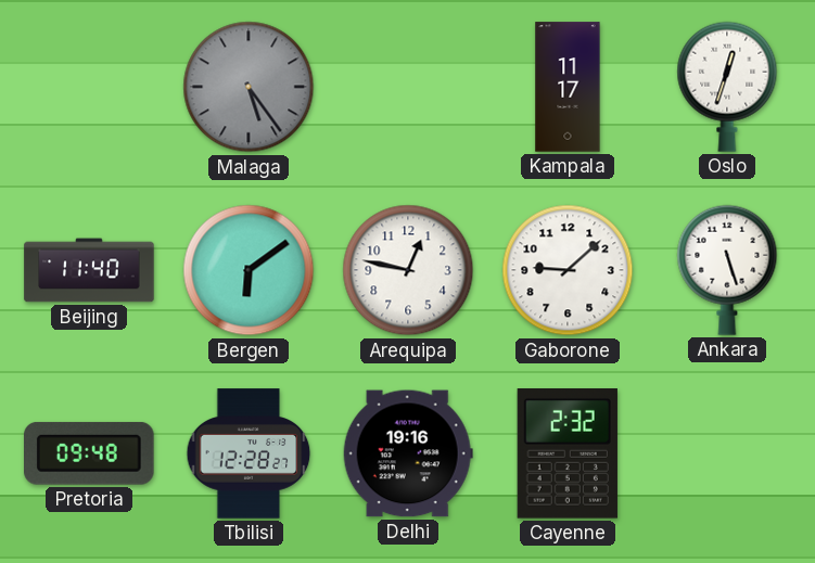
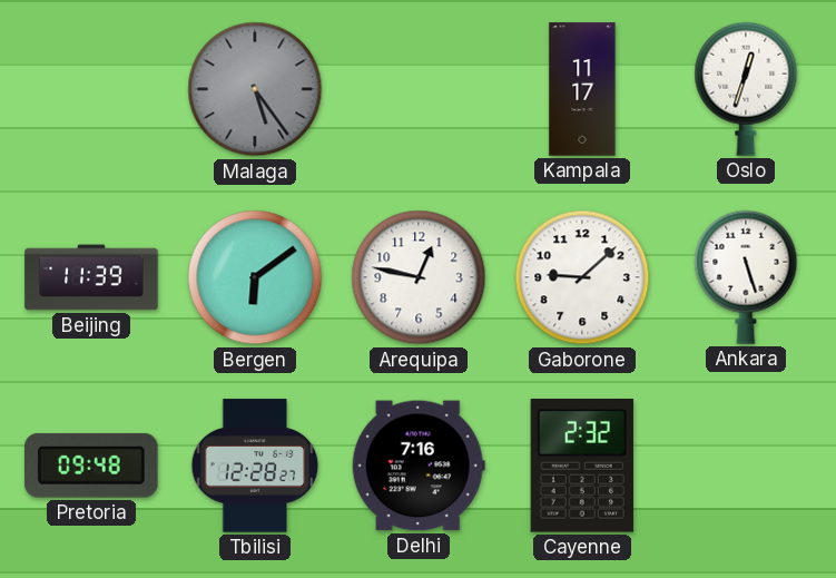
Beijing: 11:40 -> 11:39
Delhi: 19:16 -> 7:16
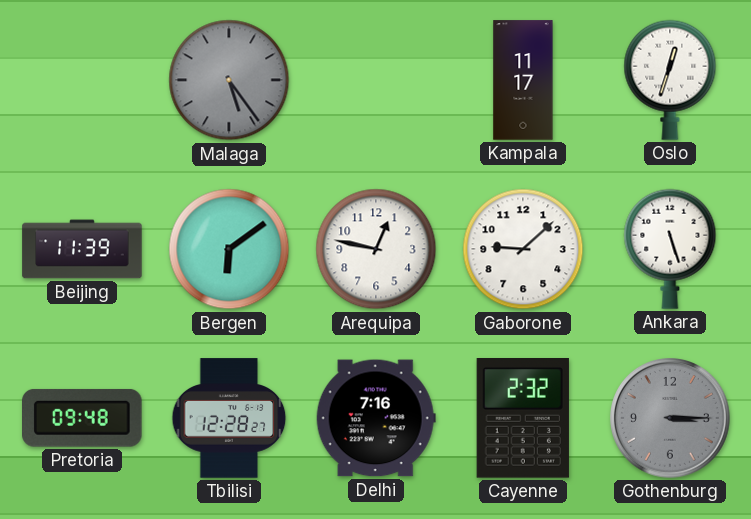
Gothenburg: none -> 3:15
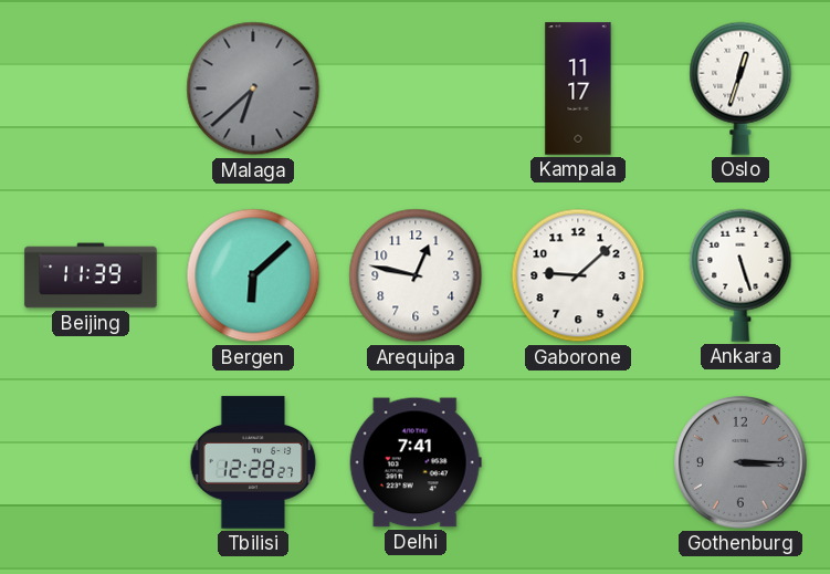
Malaga: 5:24 -> 6:38
Bergen: 6:09 -> 6:08
Pretoria: 09:48 -> none
Delhi: 7:16 -> 7:41
Cayenne: 2:32 -> none
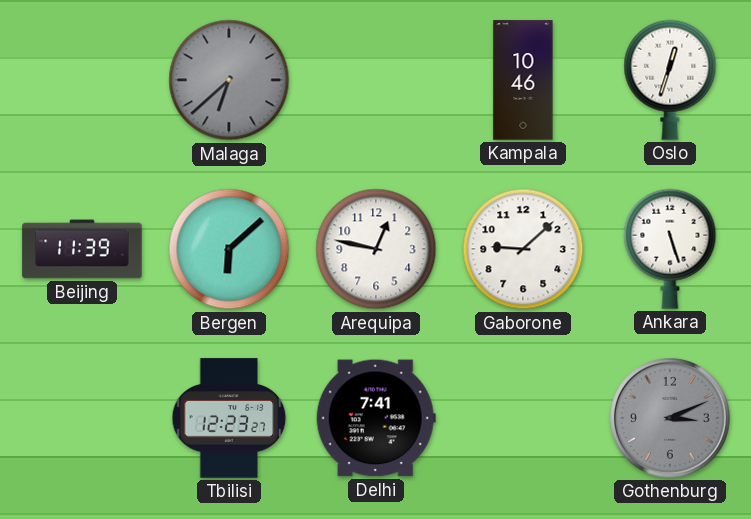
Kampala: 11:17 -> 10:46
Tbilisi: 12:28 -> 12:23
Gothenburg: 3:15 -> 3:11
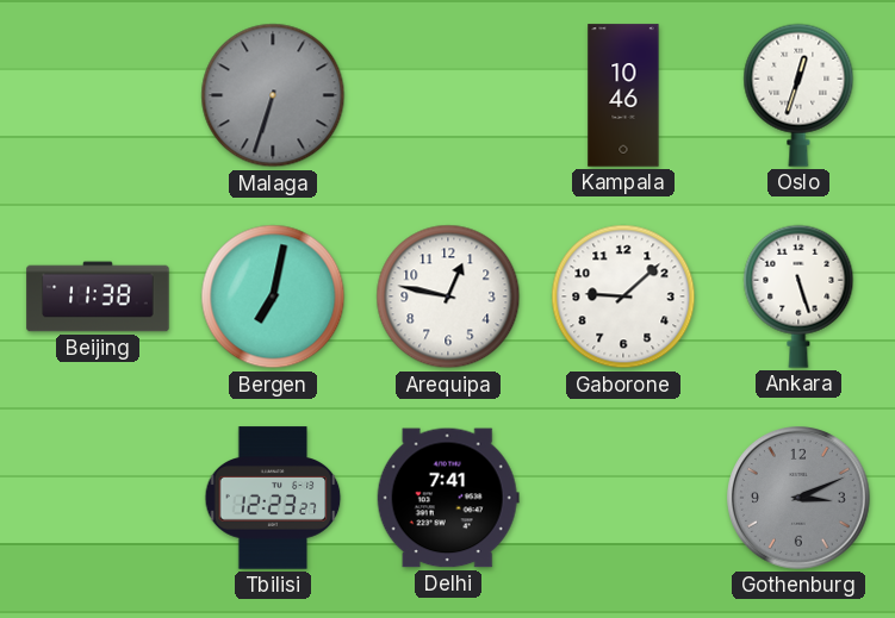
Malaga: 6:38 -> 6:33
Beijing: 11:39 -> 11:38
Bergen: 6:08 -> 7:02
